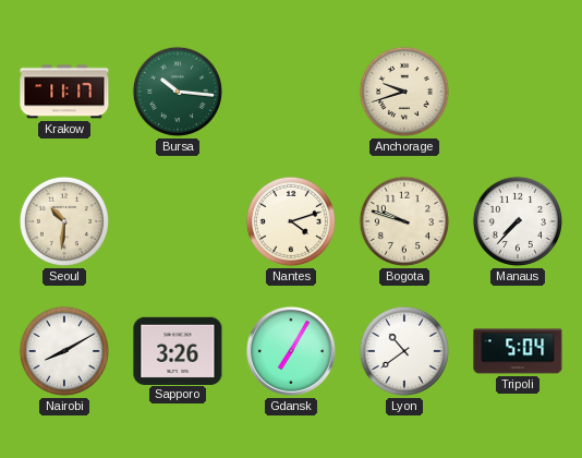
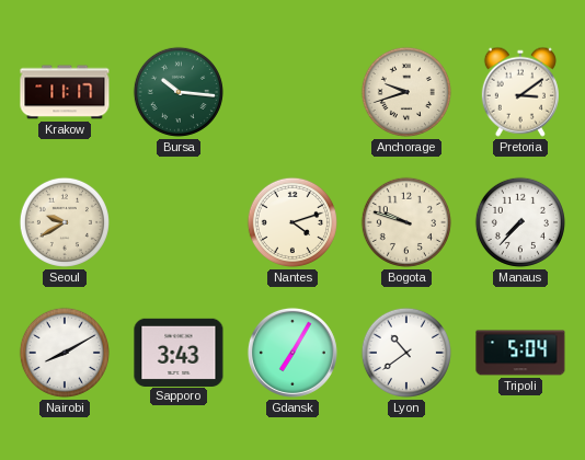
Pretoria: none -> 3:09
Seoul: 10:31 -> 9:40
Sapporo: 3:26 -> 3:43
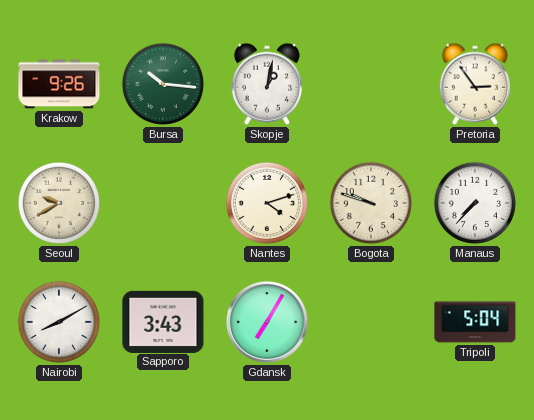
Krakow: 11:17 -> 9:26
Skopje: none -> 1:02
Anchorage: 9:42 -> none
Pretoria: 3:09 -> 2:54
Lyon: 10:39 -> none
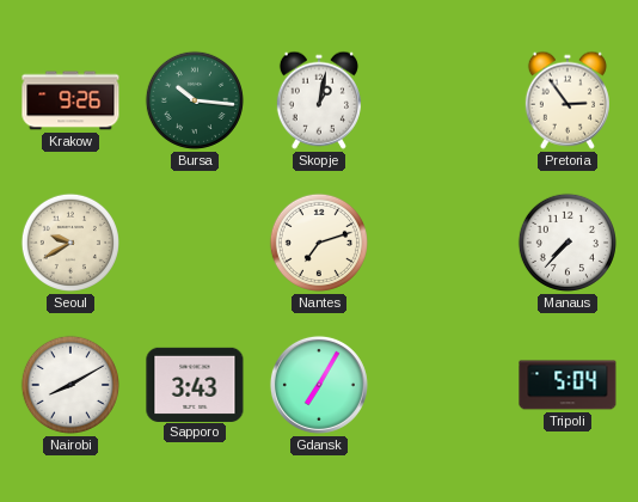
Nantes: 4:12 -> 7:12
Bogota: 9:48 -> none
